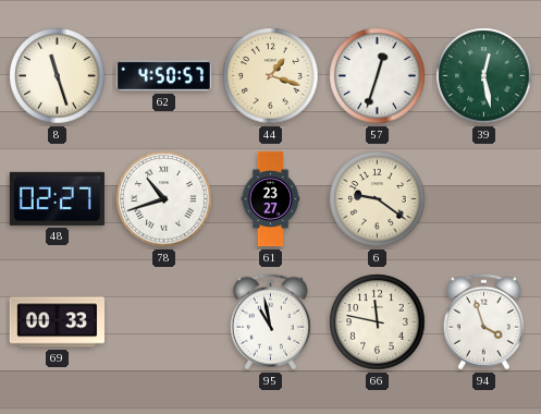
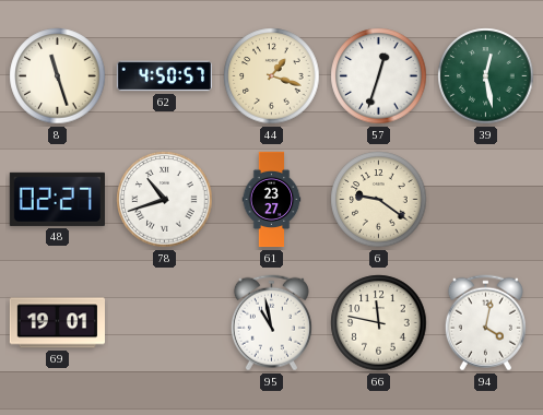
69: 00:33 -> 19:01
94: 3:57 -> 4:02
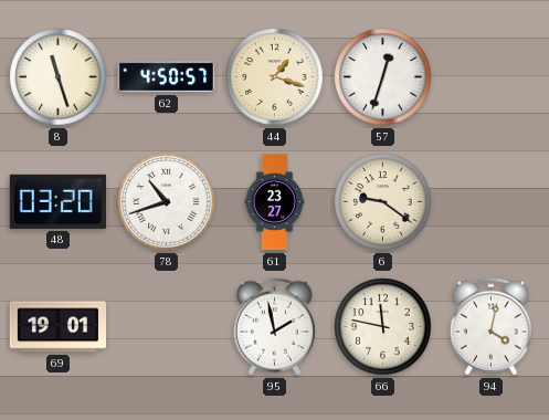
39: 12:28 -> none
48: 02:27 -> 03:20
95: 10:58 -> 1:58
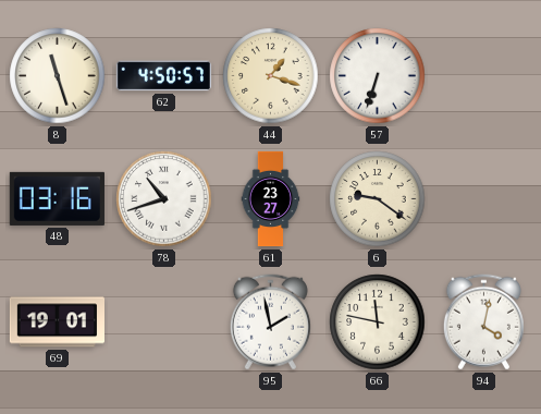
57: 12:33 -> 6:33
48: 03:20 -> 03:16
